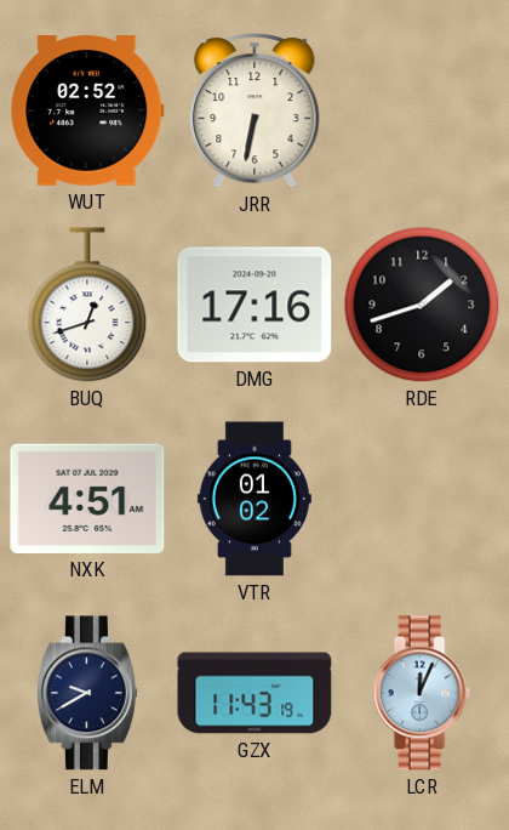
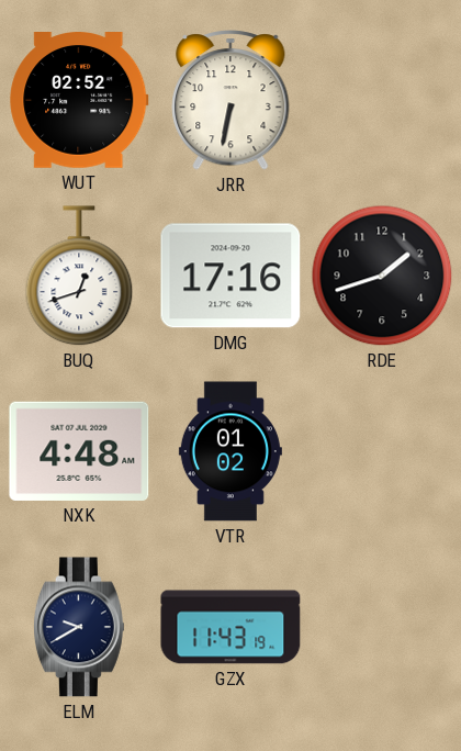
NXK: 4:51 -> 4:48
LCR: 12:04 -> none
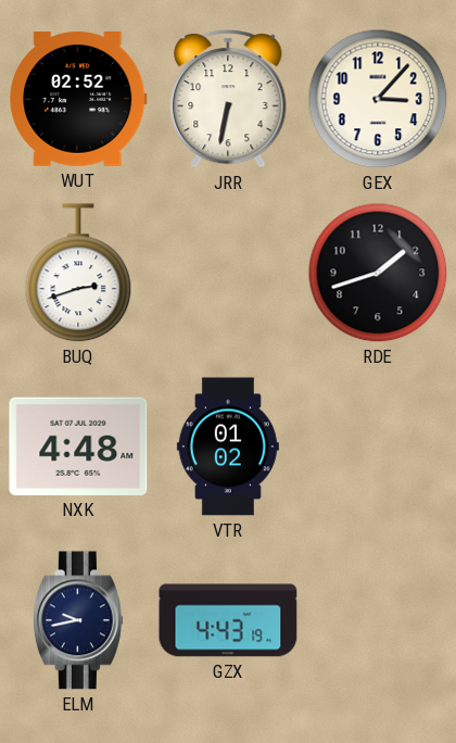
GEX: none -> 3:07
BUQ: 12:42 -> 2:42
DMG: 17:16 -> none
ELM: 9:40 -> 9:43
GZX: 11:43 -> 4:43
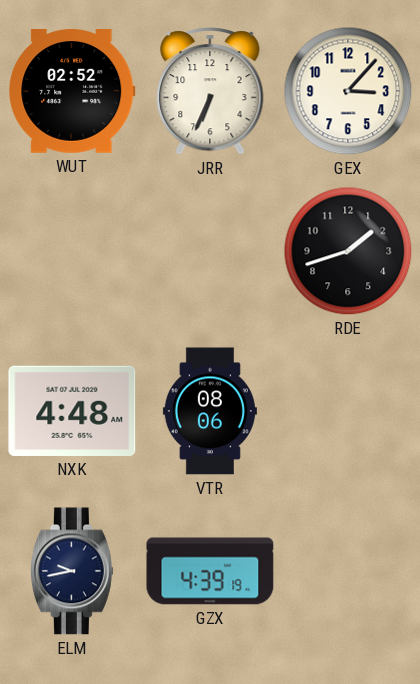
JRR: 6:32 -> 6:34
BUQ: 2:42 -> none
VTR: 01:02 -> 08:06
GZX: 4:43 -> 4:39
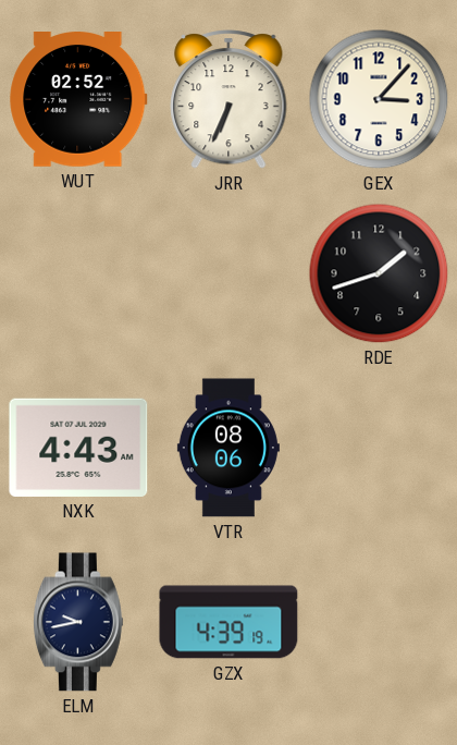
NXK: 4:48 -> 4:43
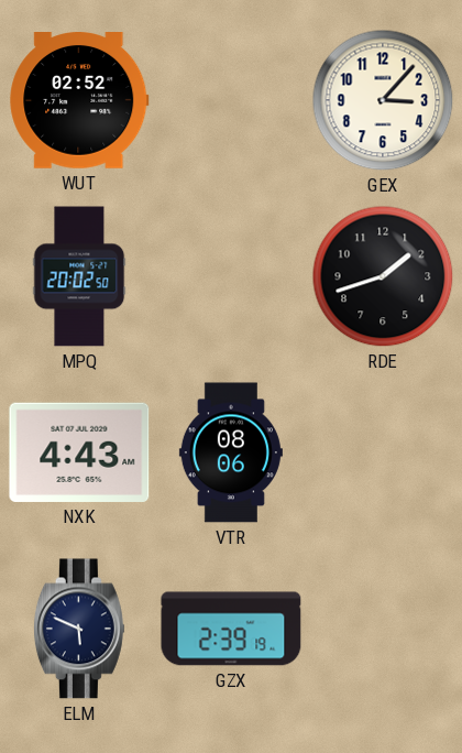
JRR: 6:34 -> none
MPQ: none -> 20:02
ELM: 9:43 -> 5:49
GZX: 4:39 -> 2:39
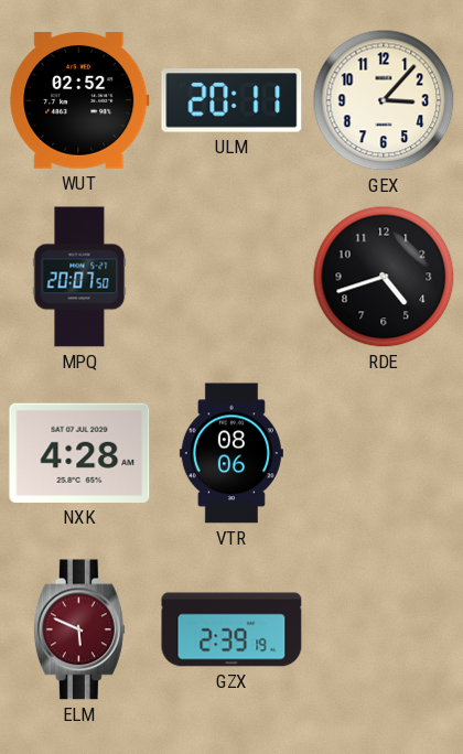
ULM: none -> 20:11
MPQ: 20:02 -> 20:07
RDE: 1:42 -> 4:42
NXK: 4:43 -> 4:28
ELM dial: navy -> burgundy
